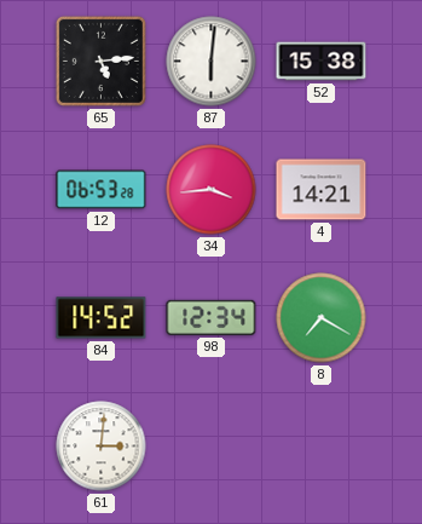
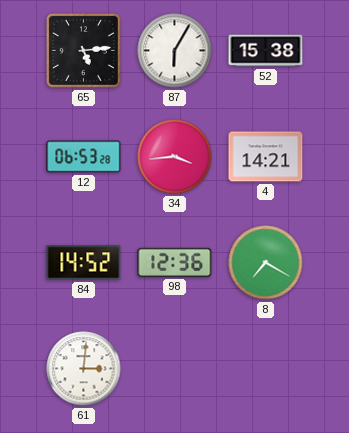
87: 6:01 -> 6:05
98: 12:34 -> 12:36
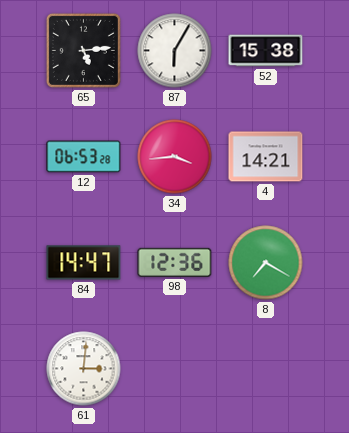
84: 14:52 -> 14:47
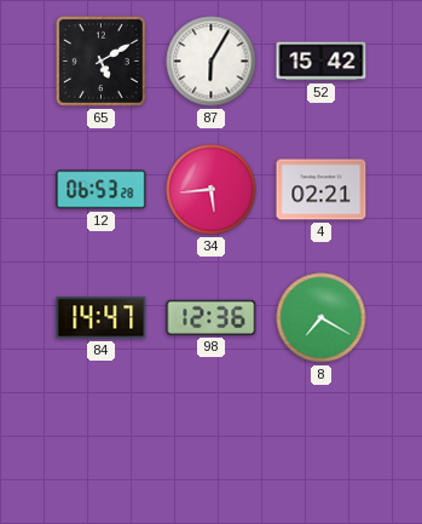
65: 5:14 -> 5:10
52: 15:38 -> 15:42
34: 3:44 -> 5:44
4: 14:21 -> 02:21
61: 3:01 -> none
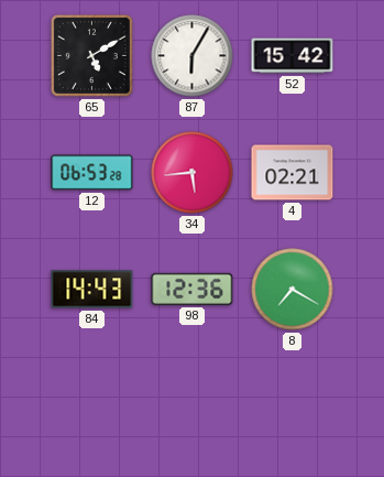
84: 14:47 -> 14:43
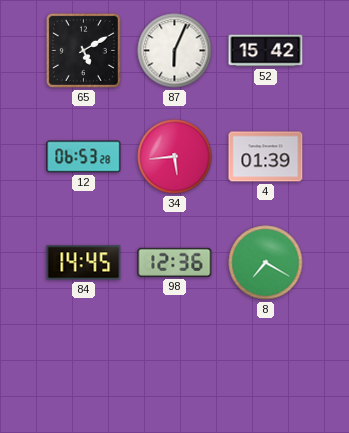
87: 6:05 -> 6:04
4: 02:21 -> 01:39
84: 14:43 -> 14:45
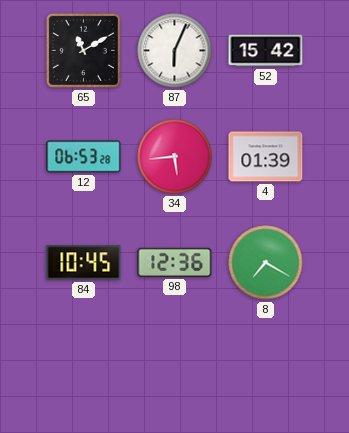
65: 5:10 -> 11:10
84: 14:45 -> 10:45
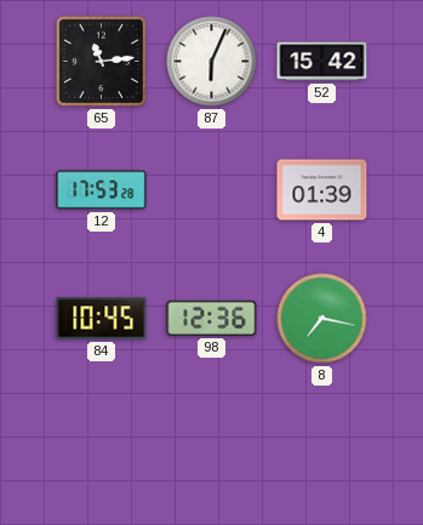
65: 11:10 -> 11:14
12: 06:53 -> 17:53
34: 5:44 -> none
8: 7:20 -> 7:17
